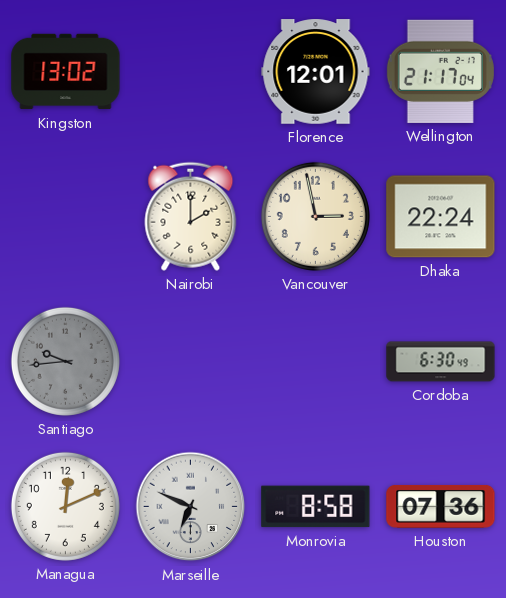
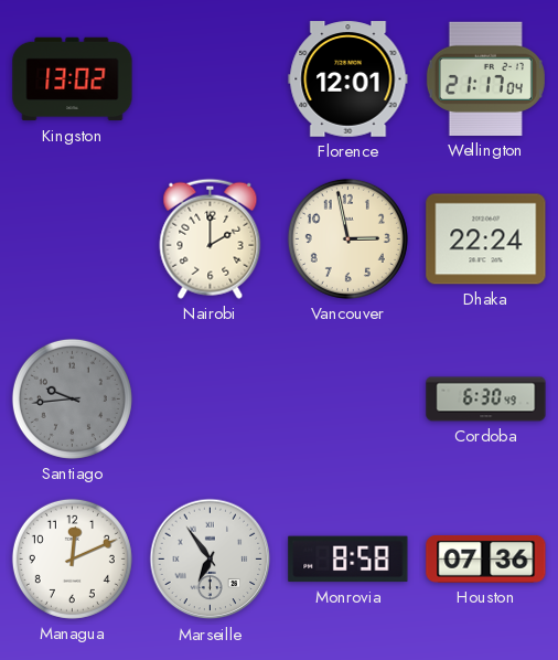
Marseille: 6:49 -> 6:54
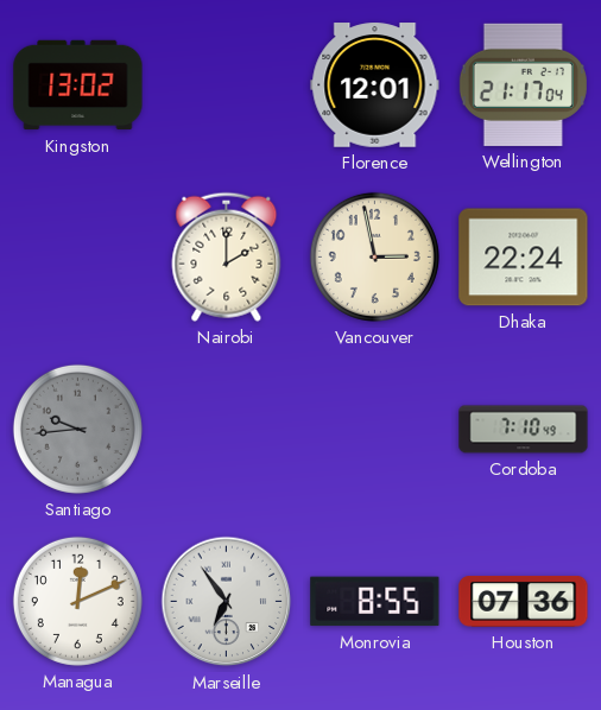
Cordoba: 6:30 -> 7:10
Monrovia: 8:58 -> 8:55
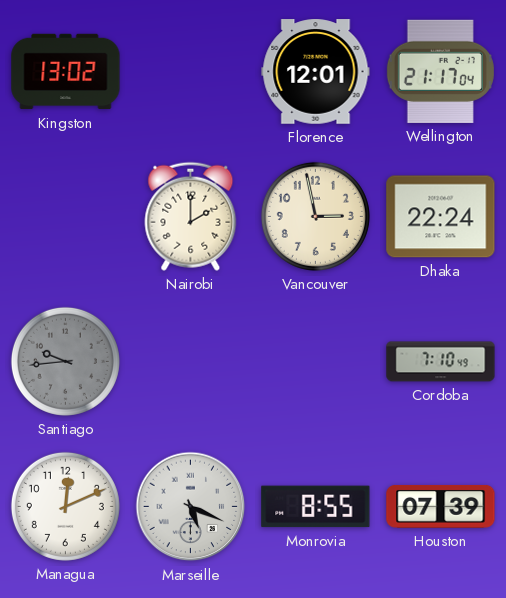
Marseille: 6:54 -> 5:19
Houston: 07:36 -> 07:39
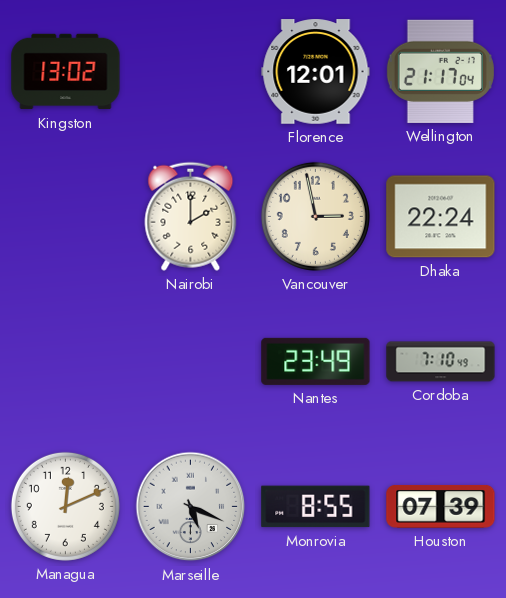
Santiago: 9:44 -> none
Nantes: none -> 23:49
